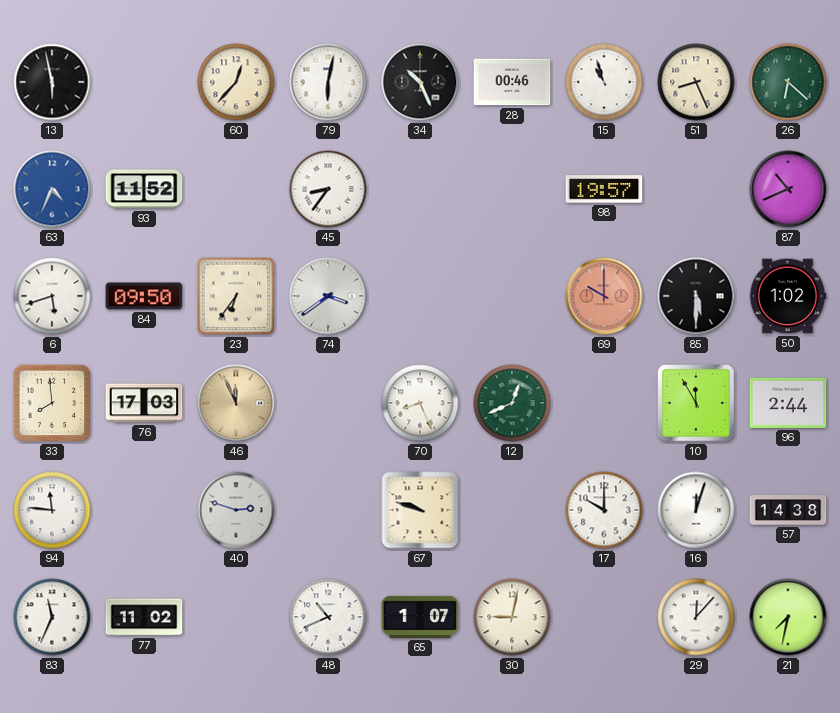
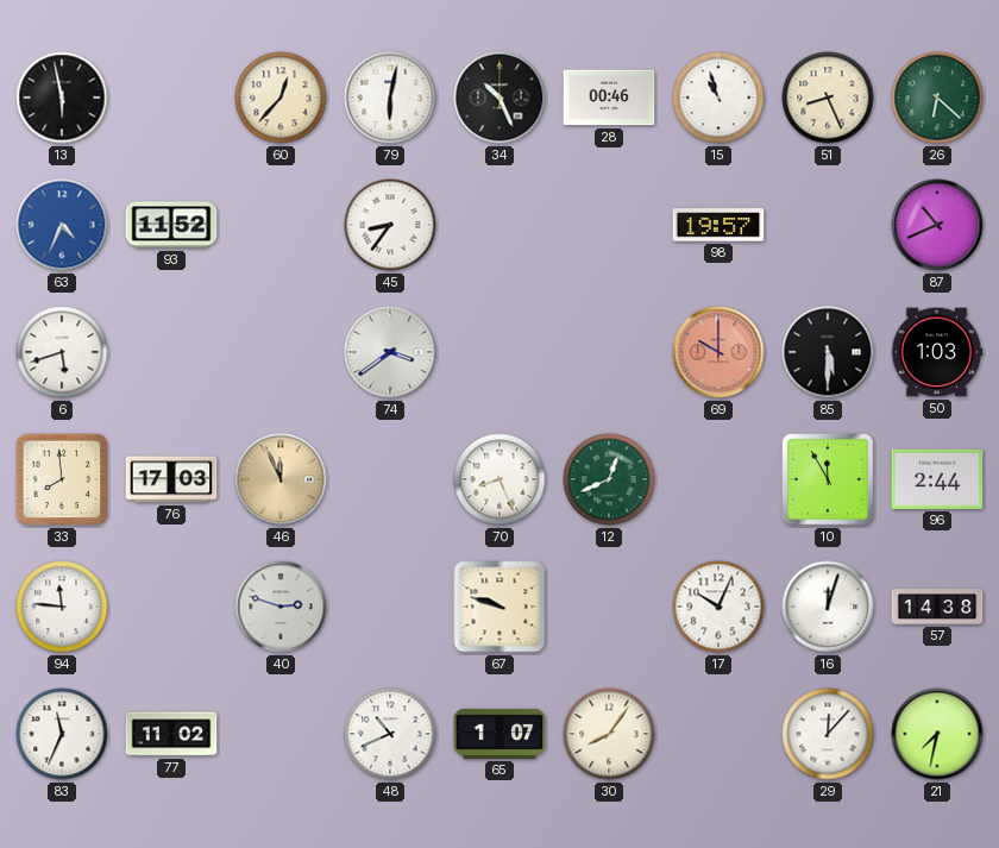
84: 09:50 -> none
23: 6:36 -> none
50: 1:02 -> 1:03
17: 10:00 -> 10:04
30: 9:02 -> 8:06
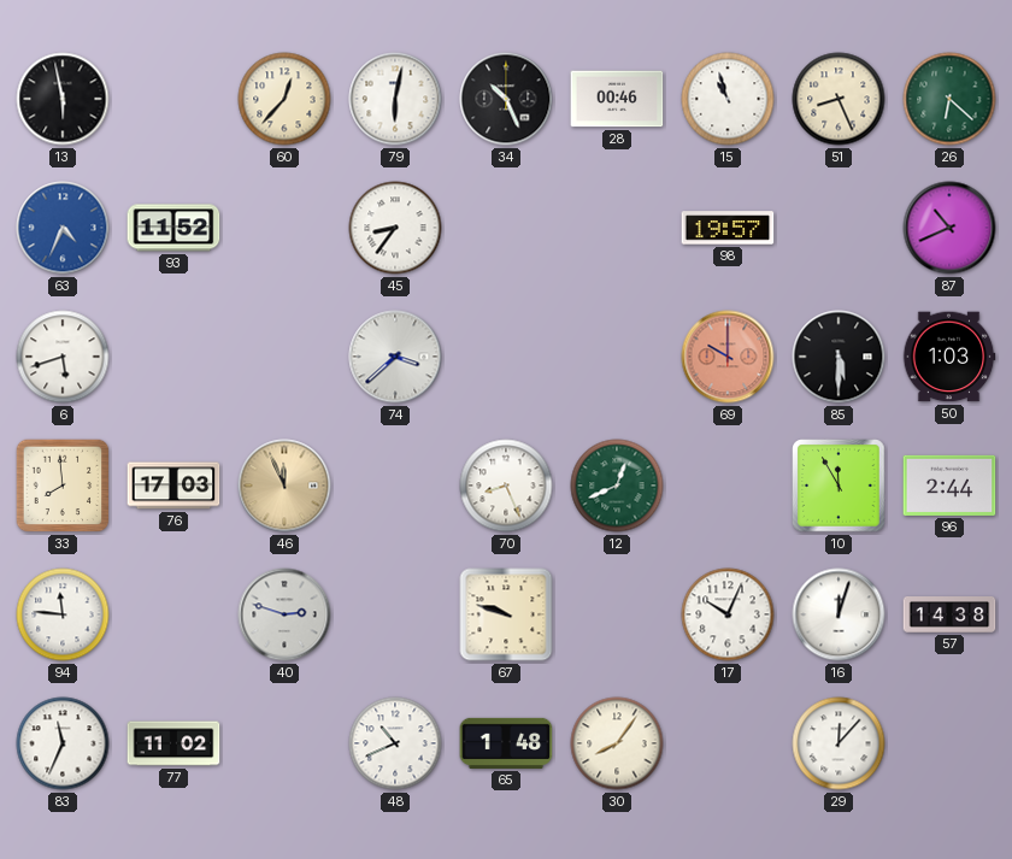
74: 3:39 -> 3:38
65: 1:07 -> 1:48
21: 7:32 -> none
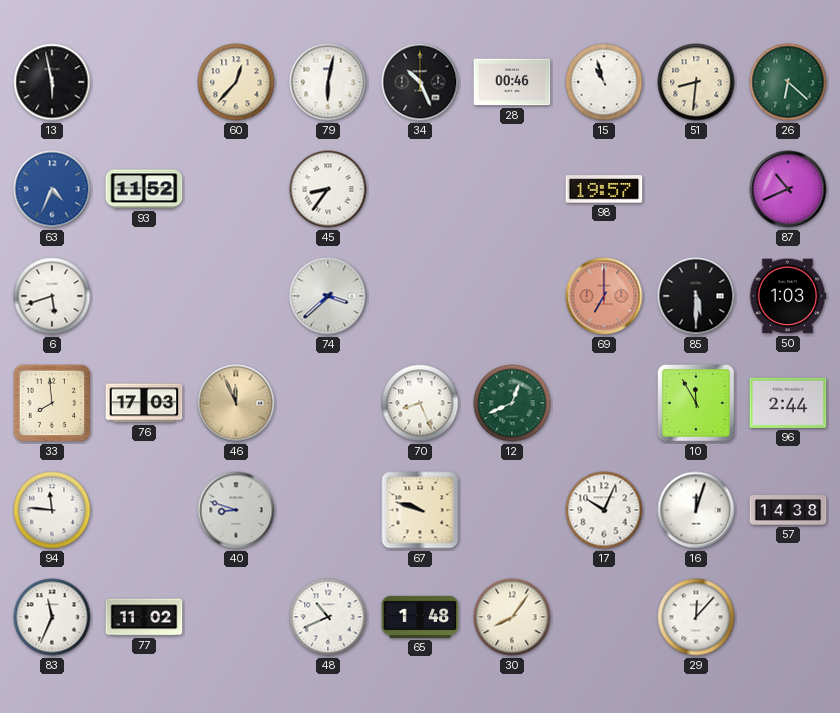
51: 8:26 -> 8:31
69: 10:00 -> 7:00
40: 2:48 -> 8:48
